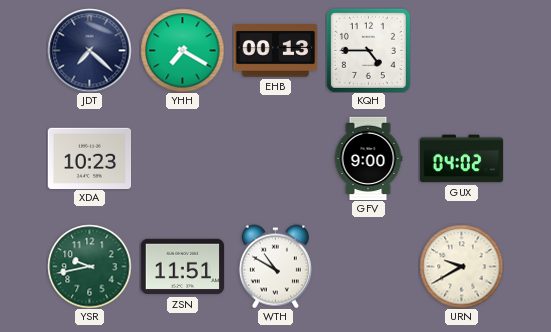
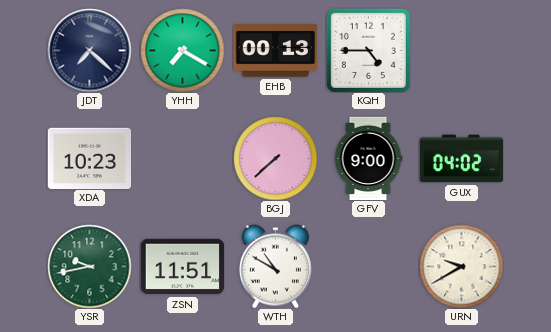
BGJ: none -> 7:38
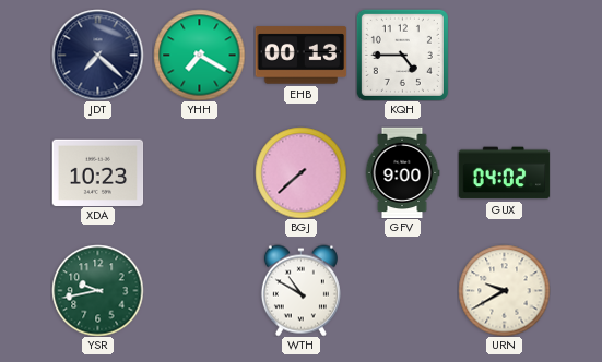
ZSN: 11:51 -> none
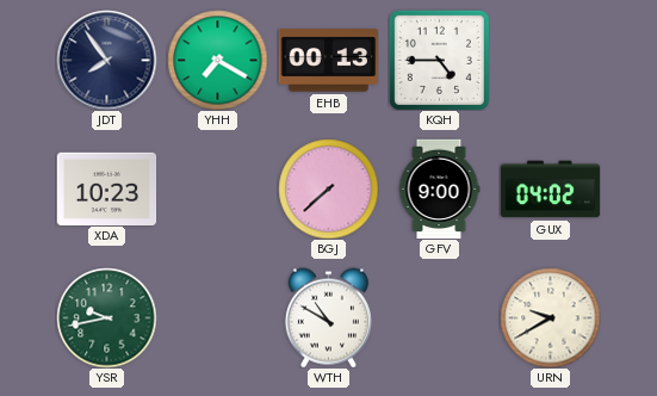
JDT: 7:22 -> 7:54
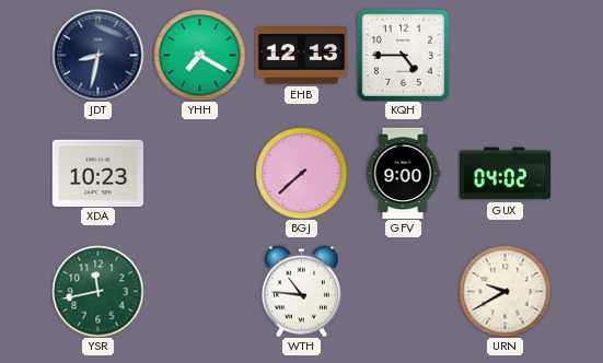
JDT: 7:54 -> 8:32
EHB: 00:13 -> 12:13
YSR: 9:43 -> 11:43
WTH: 10:50 -> 10:46
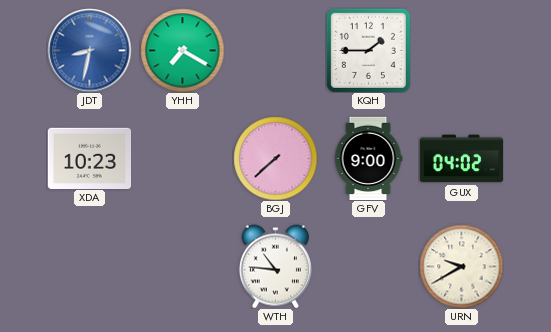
JDT dial: navy -> blue
EHB: 12:13 -> none
KQH: 4:45 -> 1:45
YSR: 11:43 -> none
